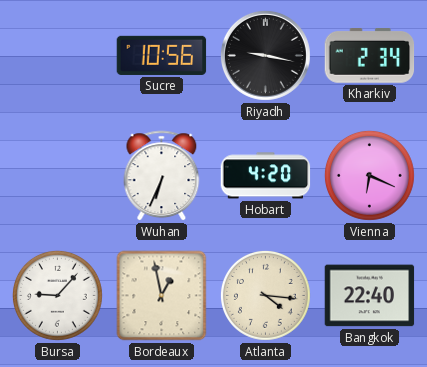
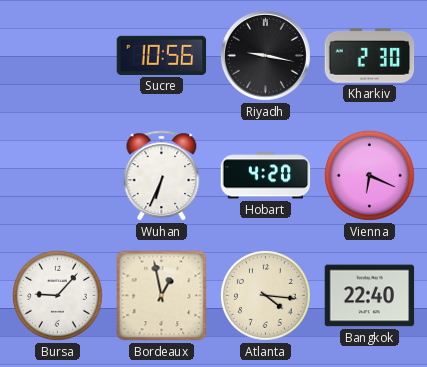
Kharkiv: 2:34 -> 2:30
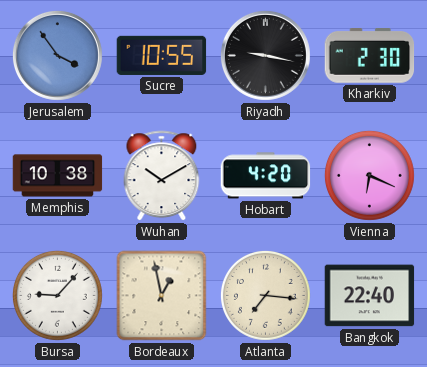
Jerusalem: none -> 3:54
Sucre: 10:56 -> 10:55
Memphis: none -> 10:38
Wuhan: 6:34 -> 10:10
Atlanta: 4:16 -> 7:16
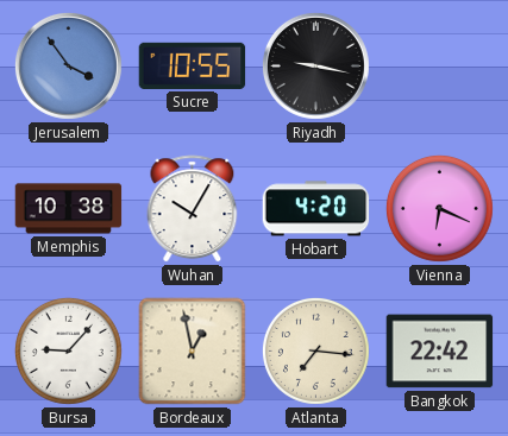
Kharkiv: 2:30 -> none
Wuhan: 10:10 -> 10:05
Bangkok: 22:40 -> 22:42
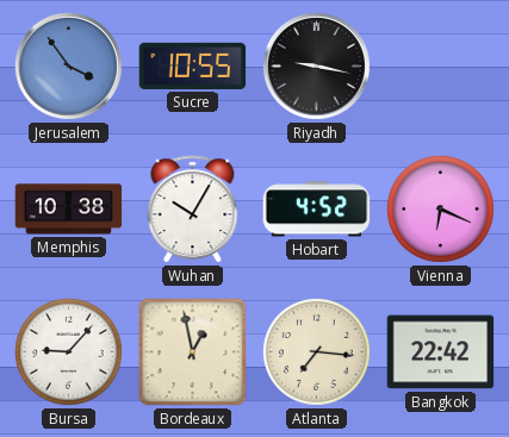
Hobart: 4:20 -> 4:52
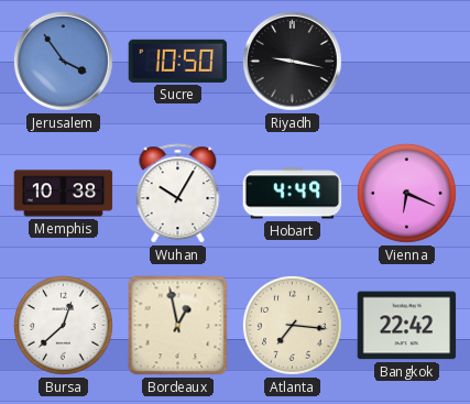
Sucre: 10:55 -> 10:50
Hobart: 4:52 -> 4:49
Bursa: 9:07 -> 12:38
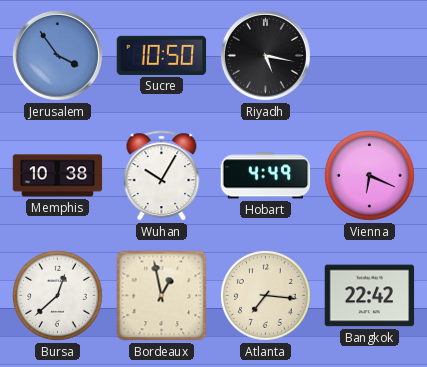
Riyadh: 9:17 -> 5:17
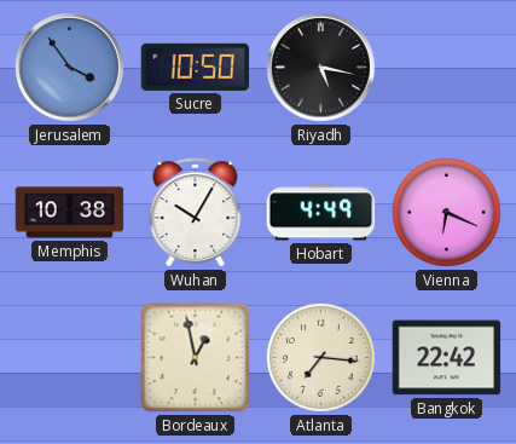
Bursa: 12:38 -> none
